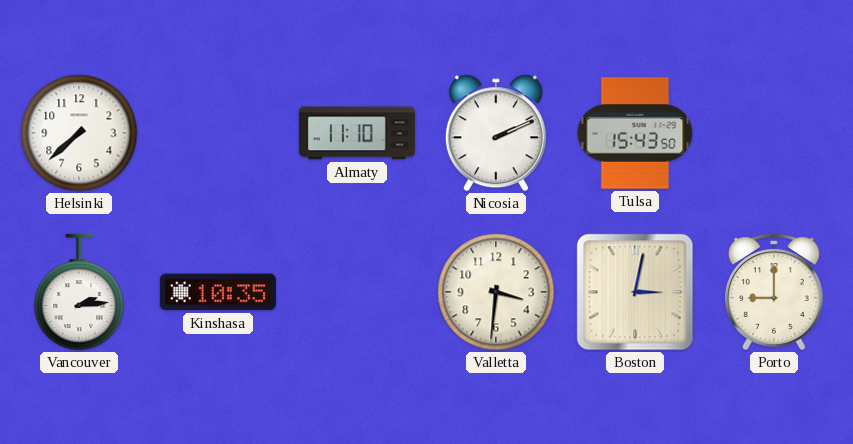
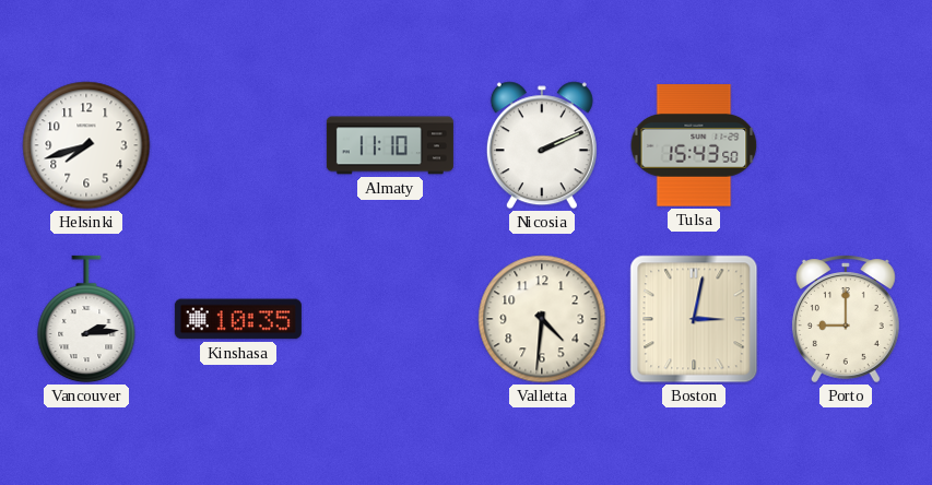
Helsinki: 7:38 -> 7:42
Valletta: 3:31 -> 4:31
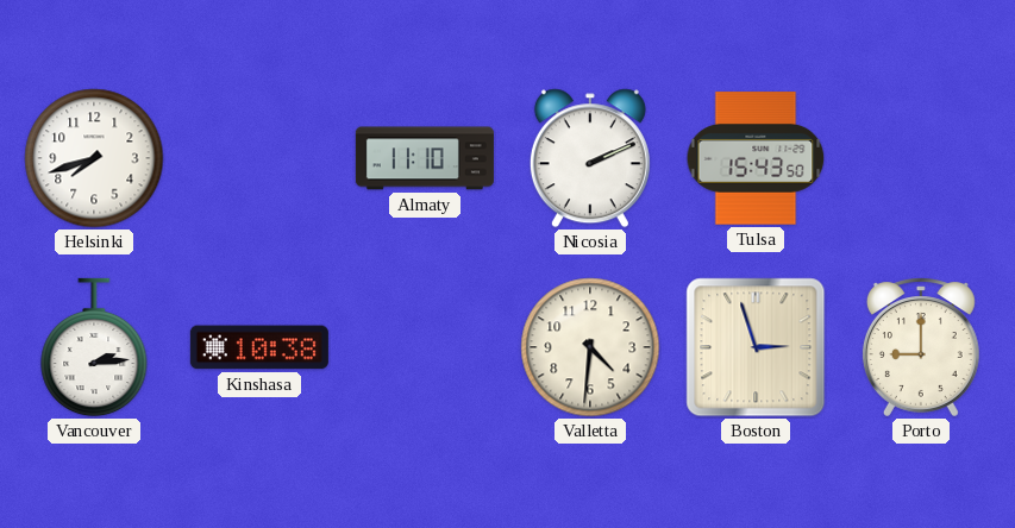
Kinshasa: 10:35 -> 10:38
Boston: 3:02 -> 2:57
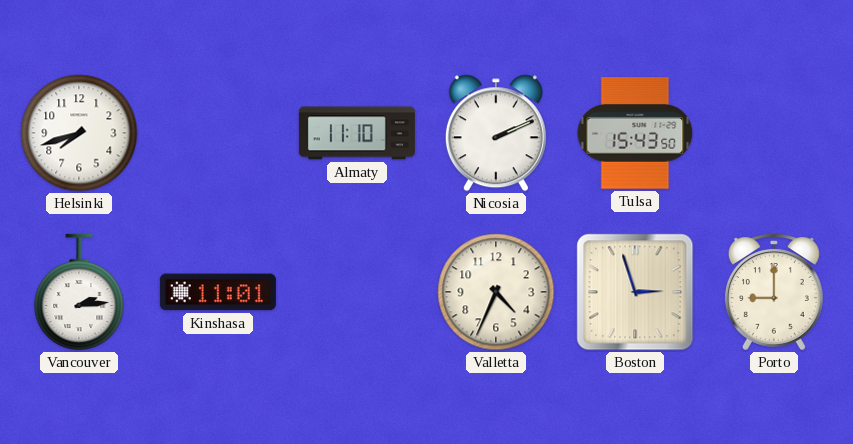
Kinshasa: 10:38 -> 11:01
Valletta: 4:31 -> 4:34
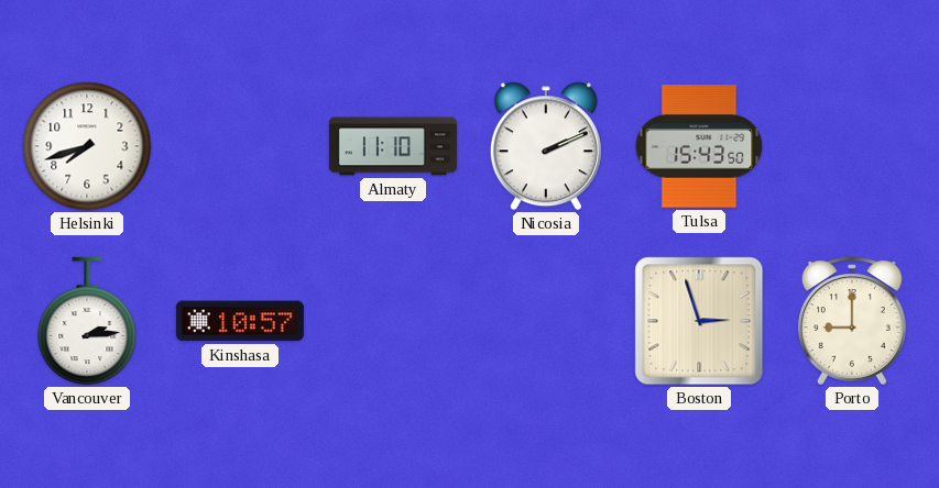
Kinshasa: 11:01 -> 10:57
Valletta: 4:34 -> none
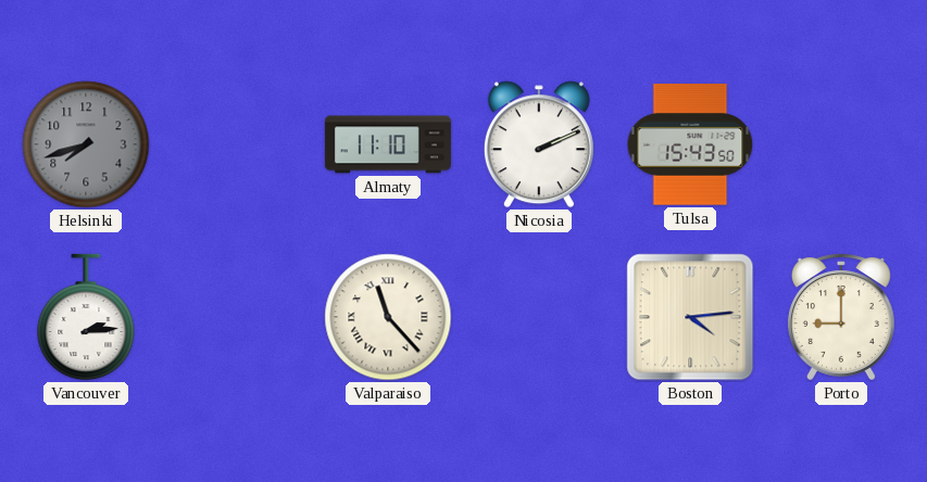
Helsinki dial: white -> grey
Kinshasa: 10:57 -> none
Valparaiso: none -> 11:23
Boston: 2:57 -> 4:14
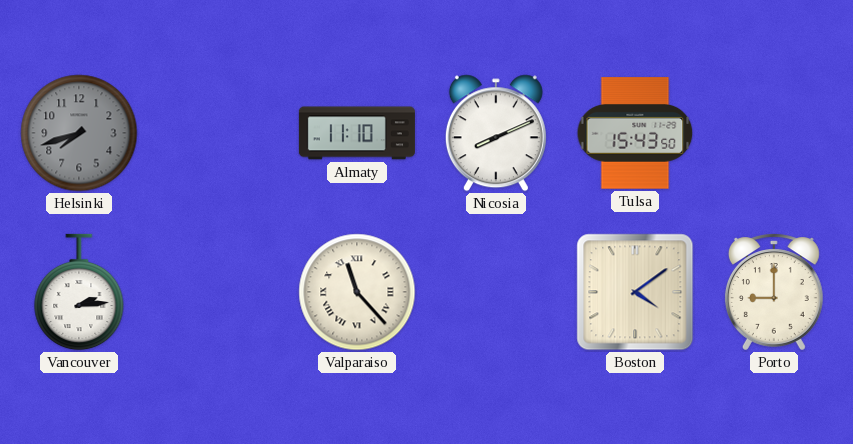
Nicosia: 2:11 -> 8:11
Boston: 4:14 -> 4:09
